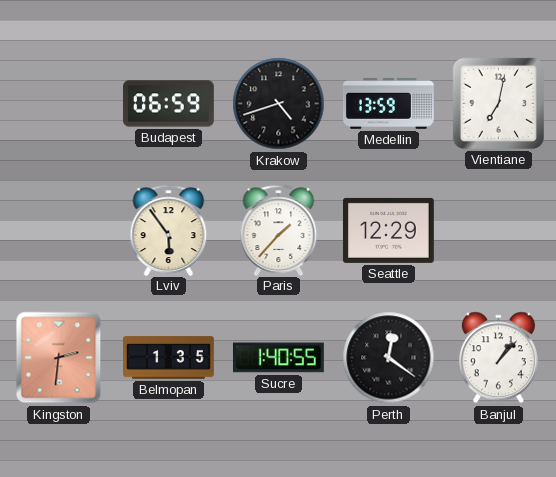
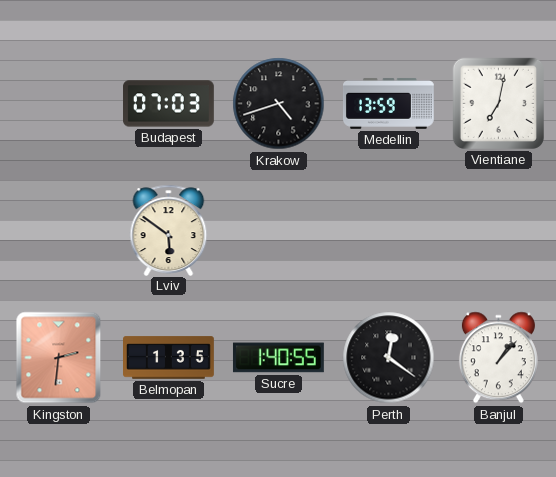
Budapest: 06:59 -> 07:03
Lviv: 5:54 -> 5:51
Paris: 1:37 -> none
Seattle: 12:29 -> none
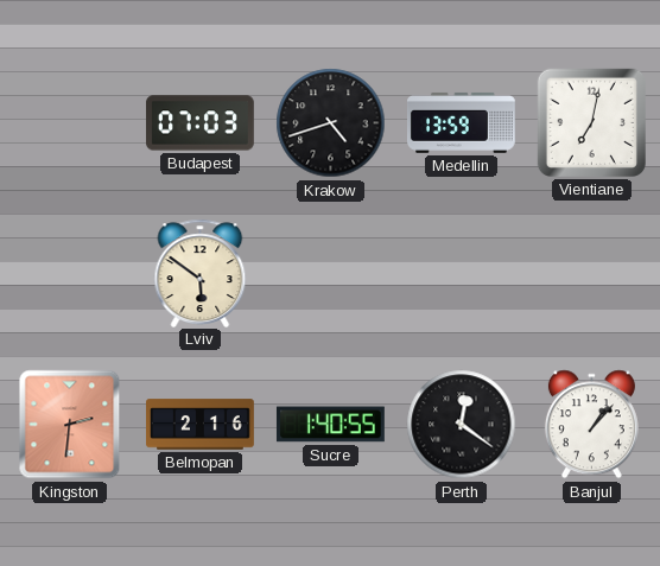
Belmopan: 1:35 -> 2:16
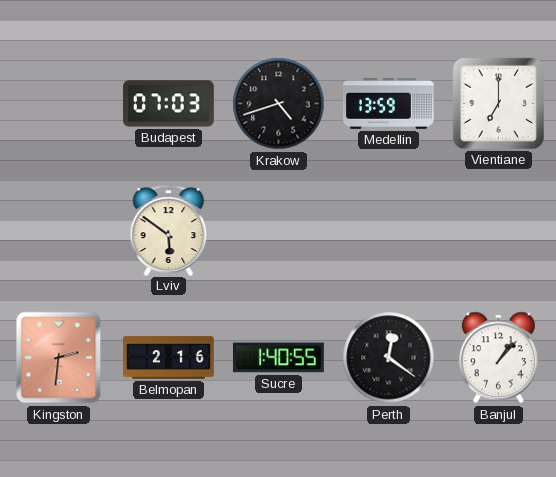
Vientiane: 7:02 -> 7:00
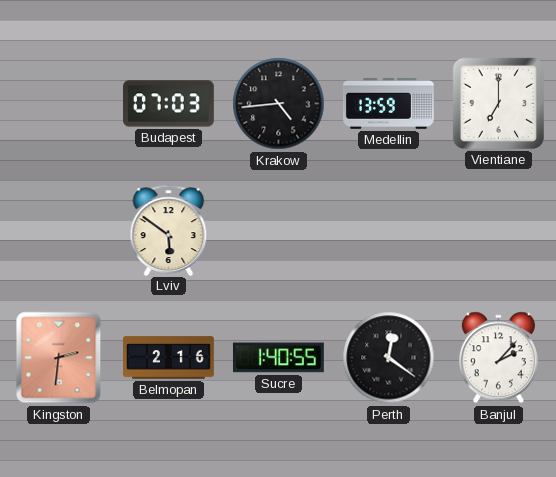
Krakow: 4:42 -> 4:44
Banjul: 1:07 -> 2:07
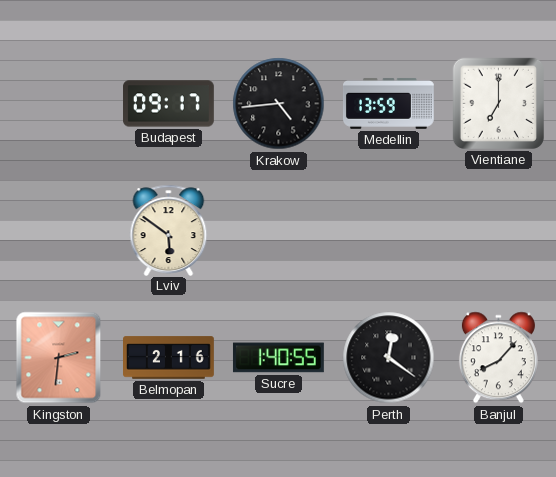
Budapest: 07:03 -> 09:17
Banjul: 2:07 -> 8:07
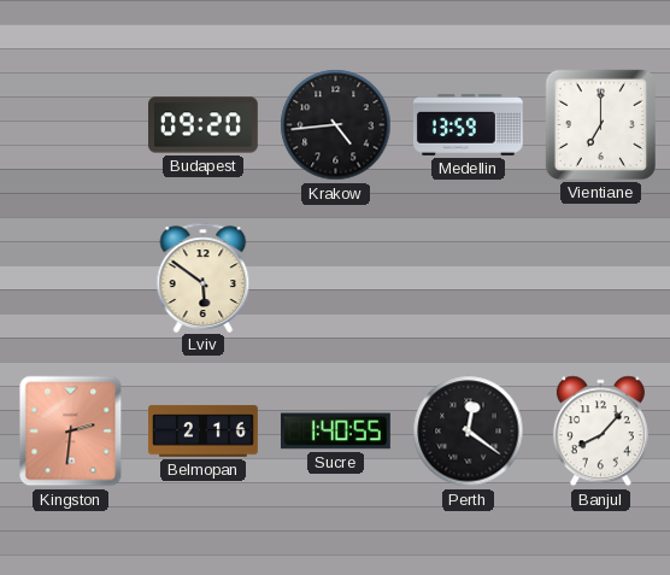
Budapest: 09:17 -> 09:20
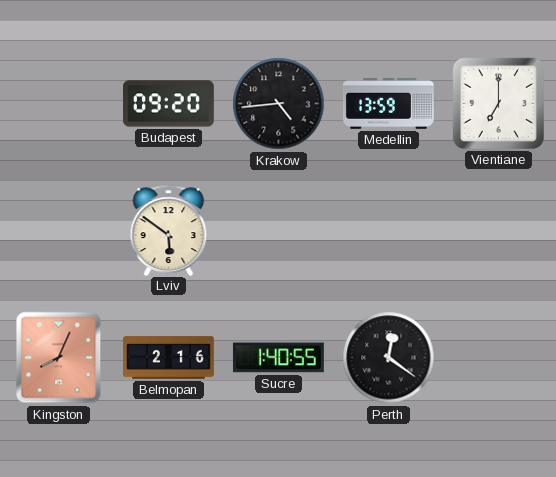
Kingston: 2:31 -> 8:04
Banjul: 8:07 -> none
